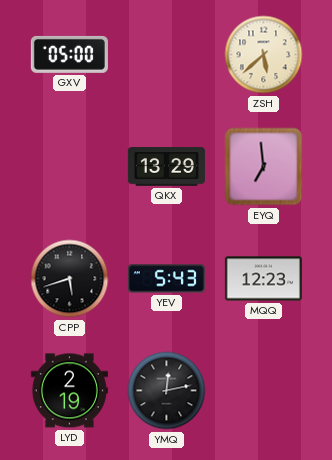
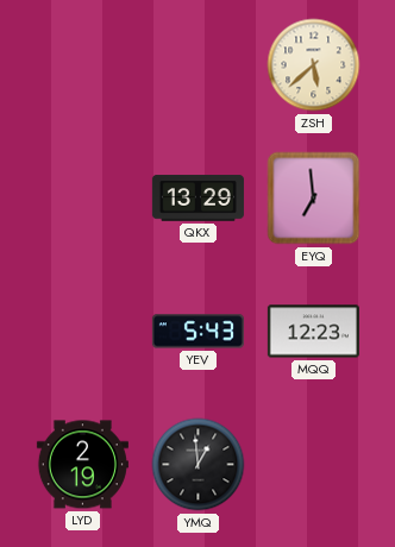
GXV: 05:00 -> none
CPP: 5:42 -> none
YMQ: 12:13 -> 12:59
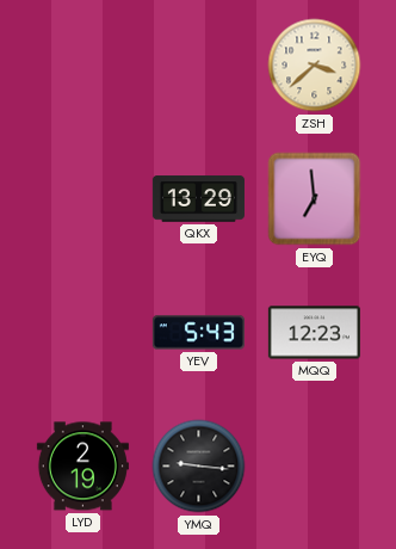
ZSH: 5:38 -> 3:38
YMQ: 12:59 -> 9:16
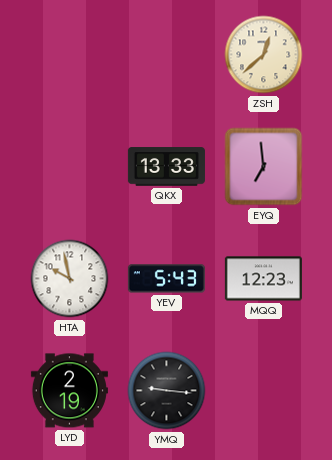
ZSH: 3:38 -> 12:38
QKX: 13:29 -> 13:33
HTA: none -> 9:58
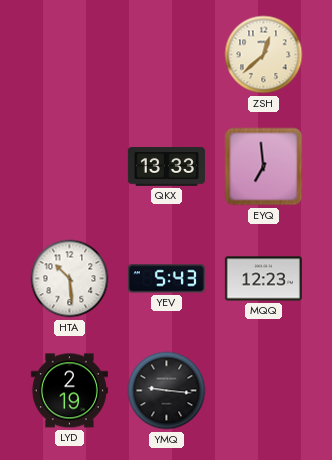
HTA: 9:58 -> 10:29
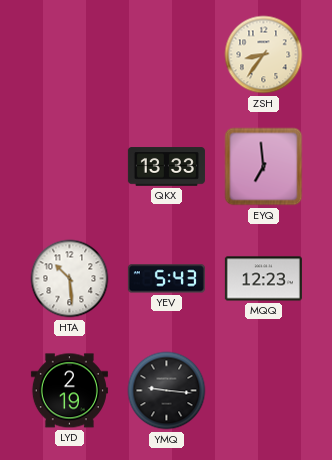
ZSH: 12:38 -> 8:36
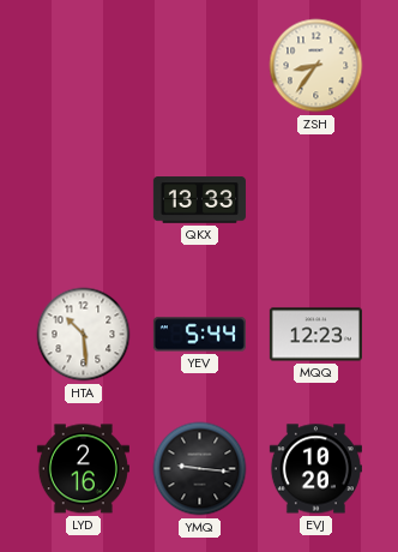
EYQ: 6:59 -> none
YEV: 5:43 -> 5:44
LYD: 2:19 -> 2:16
EVJ: none -> 10:20
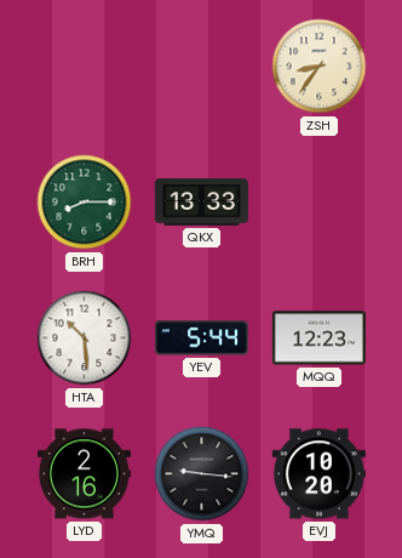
BRH: none -> 8:15
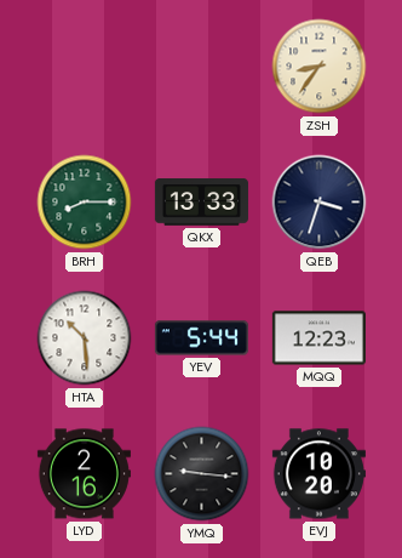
QEB: none -> 3:33
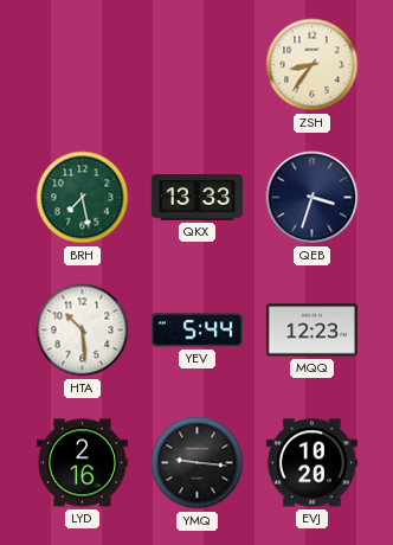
BRH: 8:15 -> 7:28
